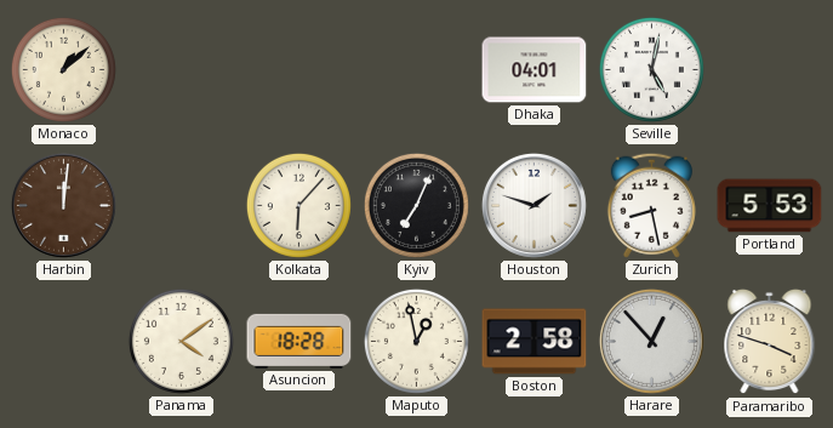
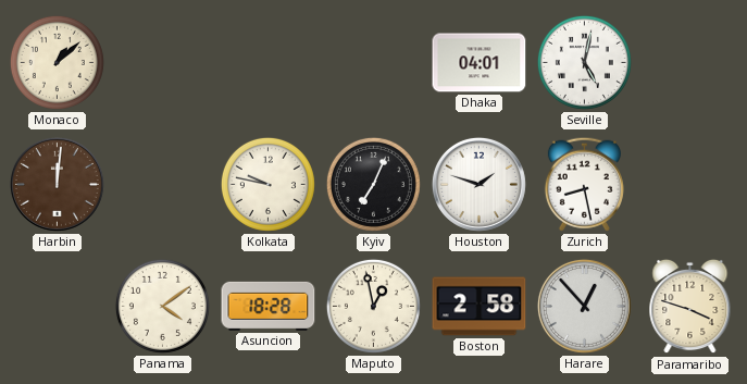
Kolkata: 6:07 -> 9:47
Portland: 5:53 -> none
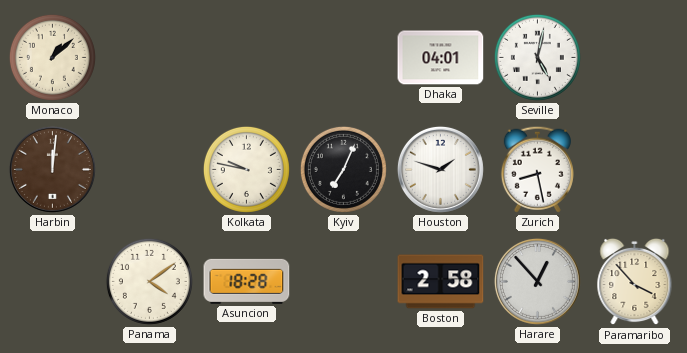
Maputo: 12:58 -> none
Paramaribo: 3:48 -> 3:53
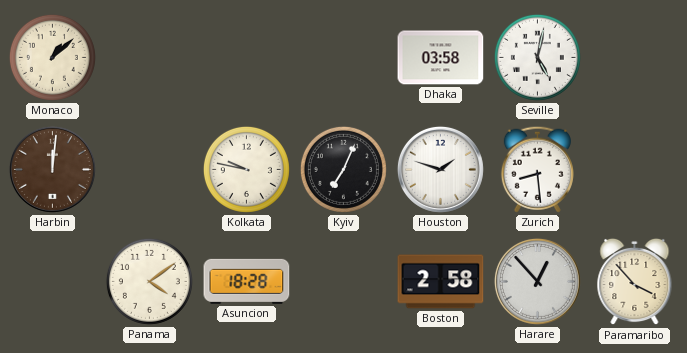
Dhaka: 04:01 -> 03:58
Zurich: 8:28 -> 8:29
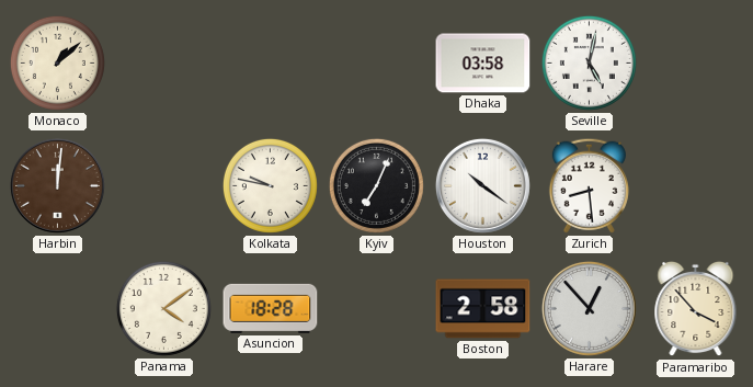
Houston: 1:48 -> 10:21
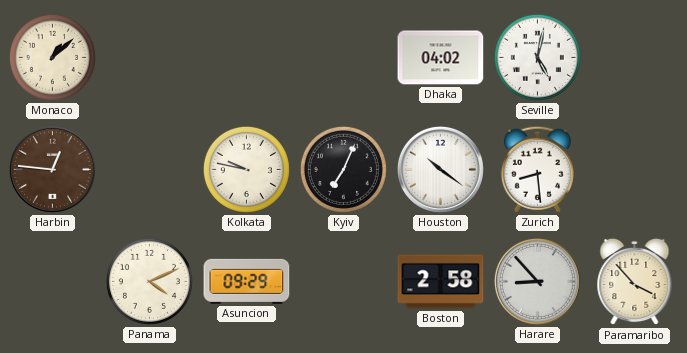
Dhaka: 03:58 -> 04:02
Harbin: 12:01 -> 12:46
Panama: 4:09 -> 4:11
Asuncion: 18:28 -> 09:29
Harare: 12:53 -> 8:53
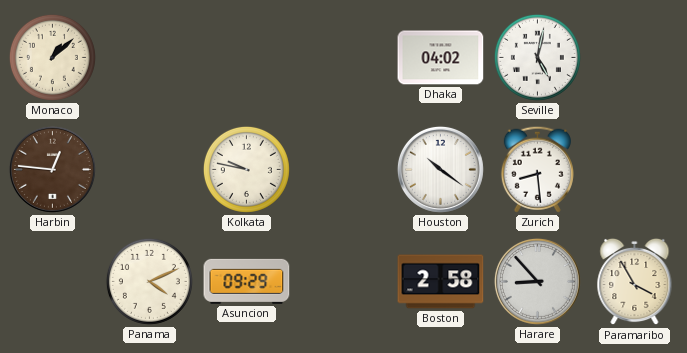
Kyiv: 7:04 -> none
Paramaribo: 3:53 -> 3:55
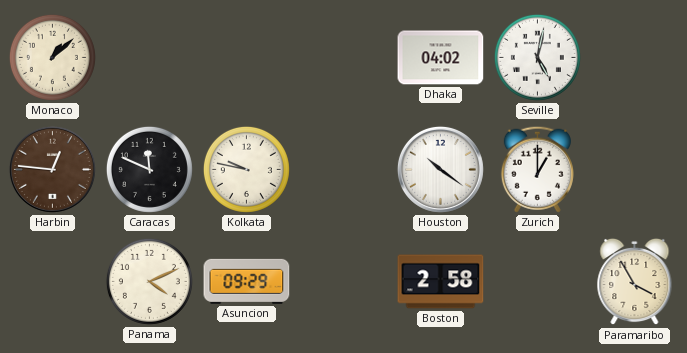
Caracas: none -> 11:49
Zurich: 8:29 -> 1:00
Harare: 8:53 -> none
